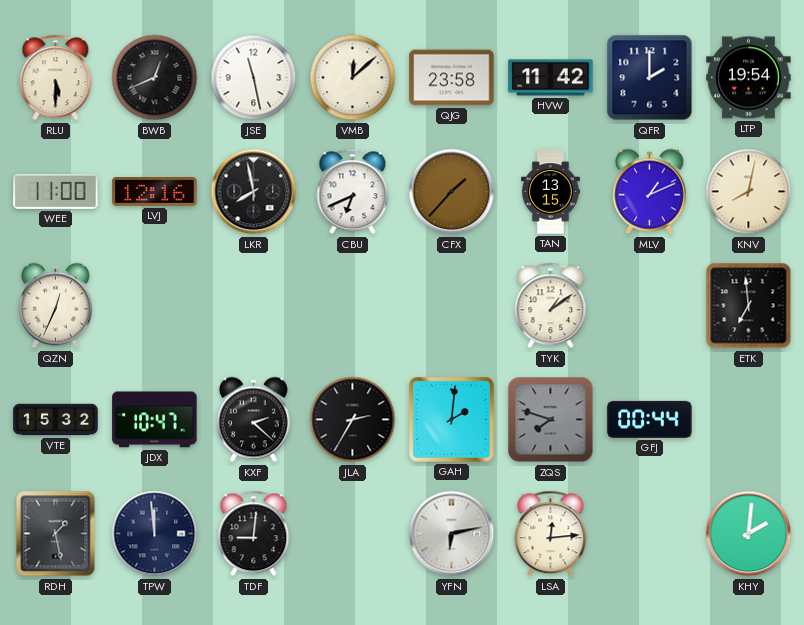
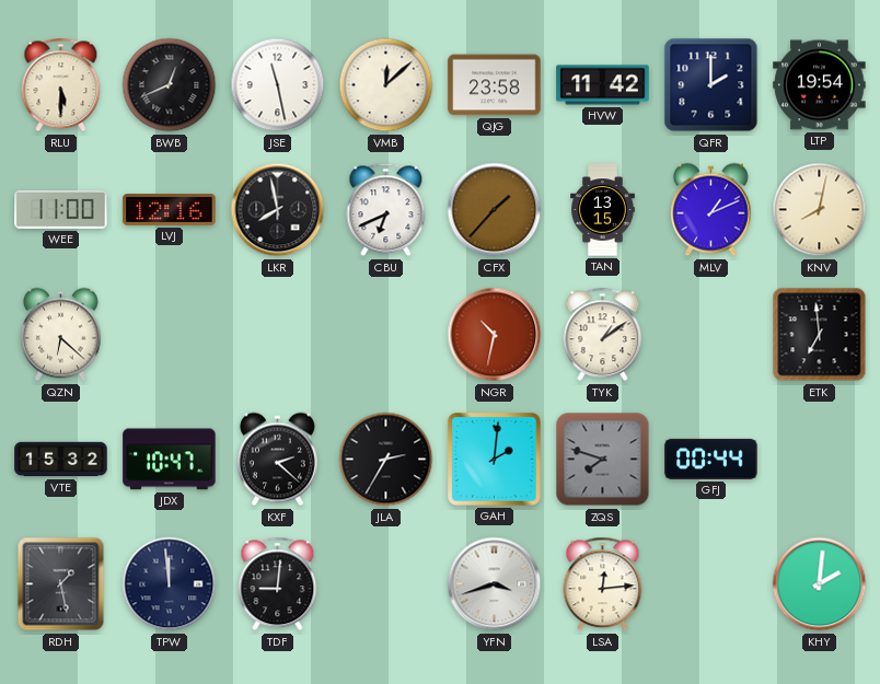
QZN: 12:34 -> 6:22
NGR: none -> 10:32
YFN: 6:13 -> 3:42
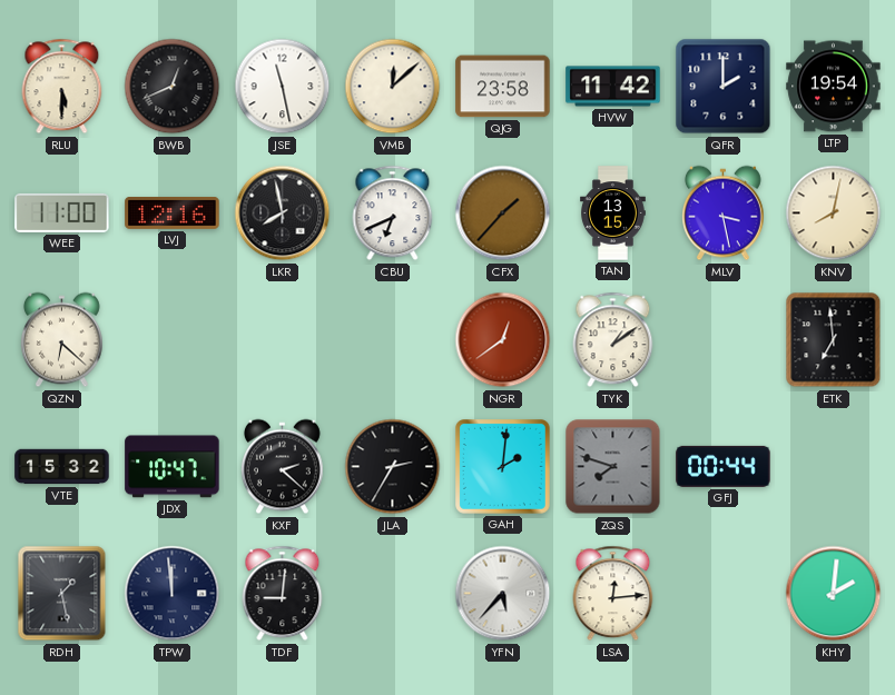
MLV: 1:11 -> 3:28
NGR: 10:32 -> 12:39
YFN: 3:42 -> 5:37
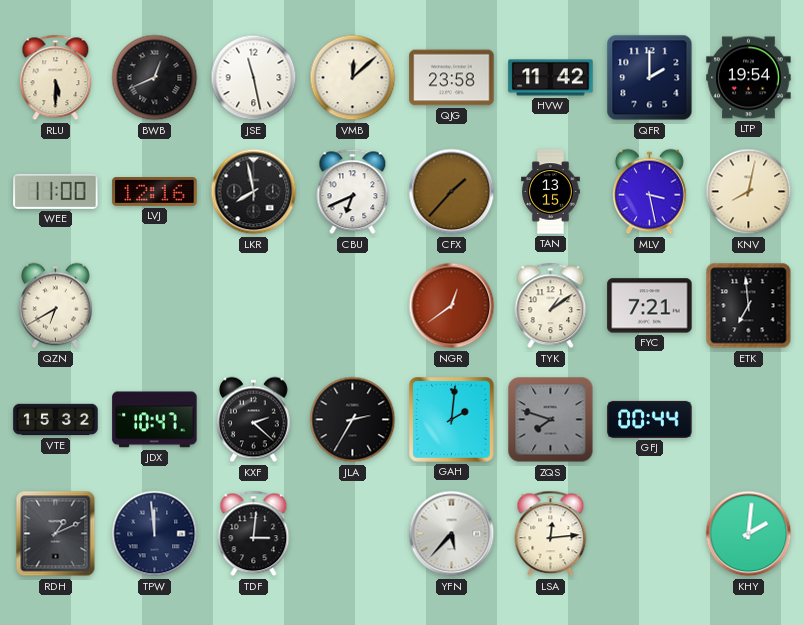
QZN: 6:22 -> 6:40
FYC: none -> 7:21
RDH: 1:28 -> 1:11
TDF: 9:01 -> 3:01
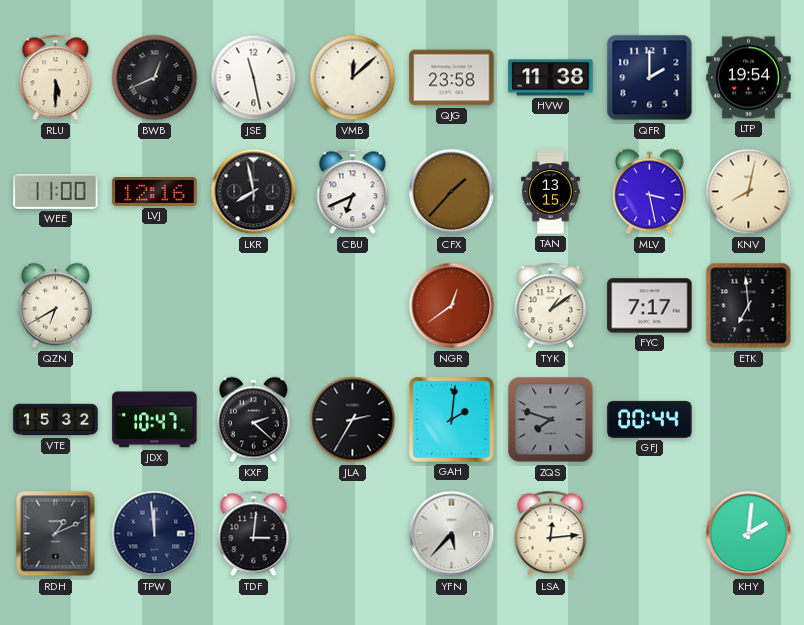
HVW: 11:42 -> 11:38
FYC: 7:21 -> 7:17
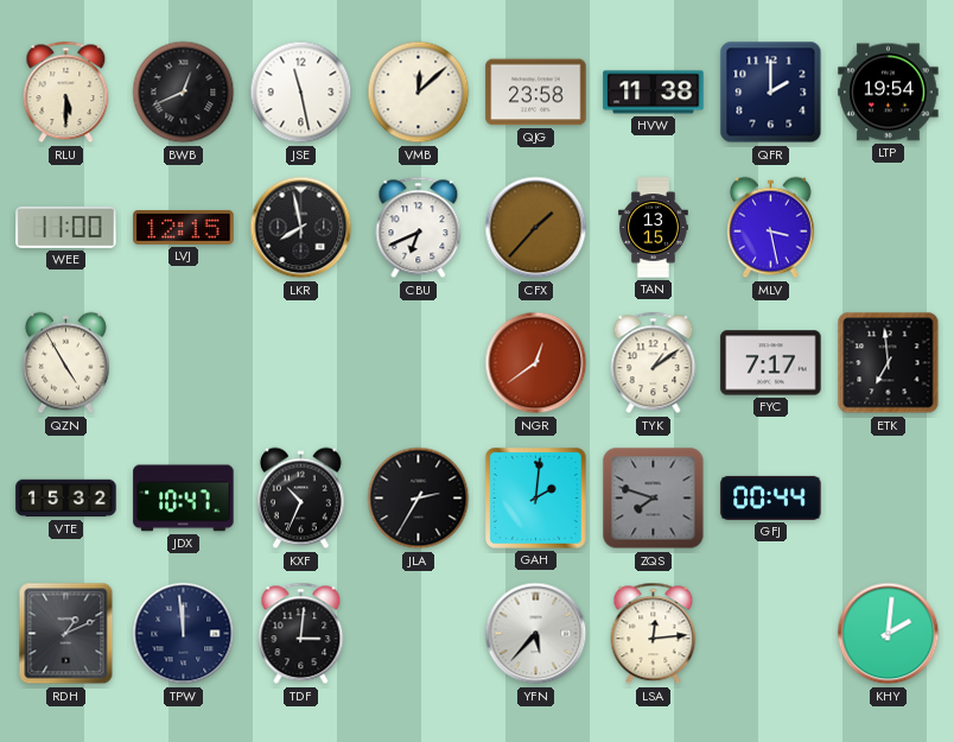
LVJ: 12:16 -> 12:15
KNV: 8:02 -> none
QZN: 6:40 -> 4:55
KXF: 2:22 -> 10:34
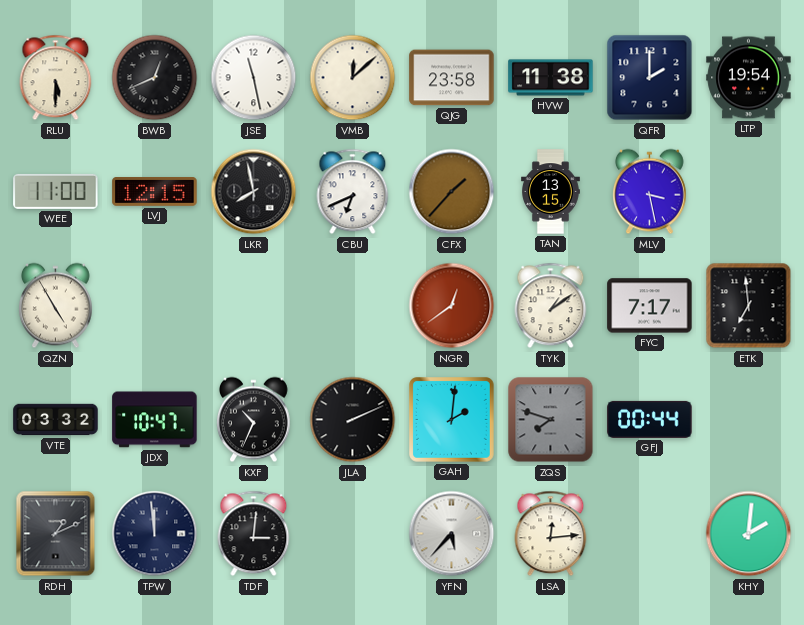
VTE: 15:32 -> 03:32
JLA: 2:35 -> 2:11
